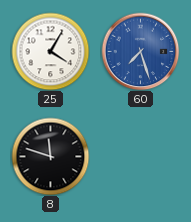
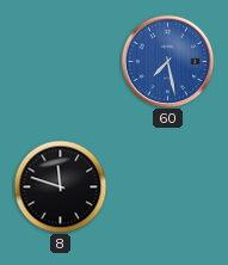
25: 4:05 -> none
60: 7:27 -> 7:28
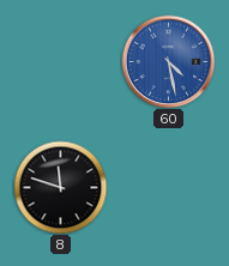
60: 7:28 -> 4:28
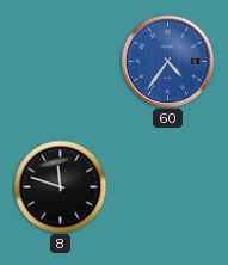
60: 4:28 -> 4:36
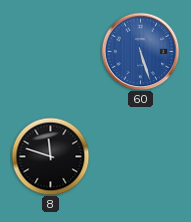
60: 4:36 -> 5:27
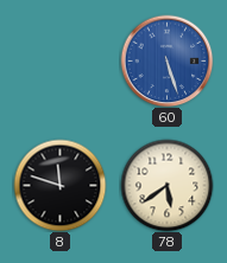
78: none -> 5:39
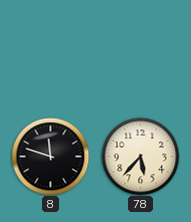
60: 5:27 -> none
78: 5:39 -> 5:37
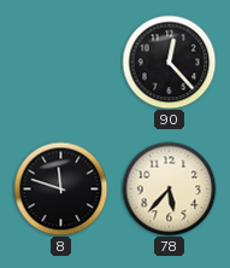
90: none -> 12:23
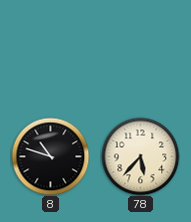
90: 12:23 -> none
8: 11:48 -> 10:48
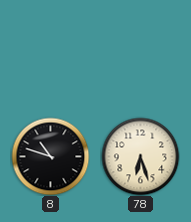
78: 5:37 -> 6:27
